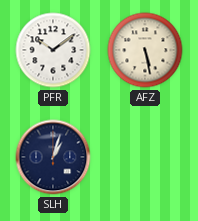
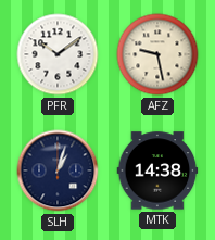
AFZ: 5:28 -> 9:28
MTK: none -> 14:38
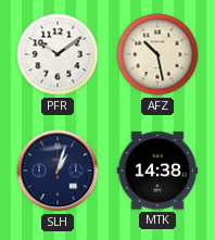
AFZ: 9:28 -> 10:28
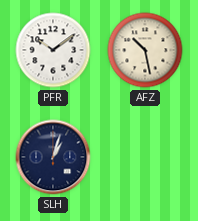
MTK: 14:38 -> none
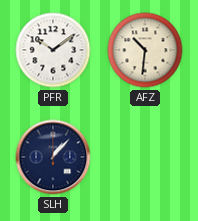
AFZ: 10:28 -> 10:31
SLH: 1:03 -> 1:07
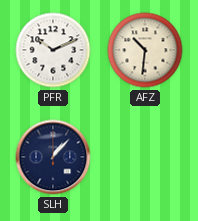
PFR: 10:09 -> 10:11
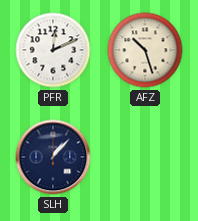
PFR: 10:11 -> 12:11
AFZ: 10:31 -> 10:27
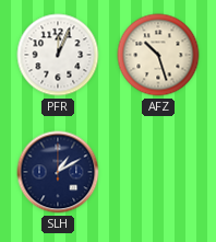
PFR: 12:11 -> 12:04
SLH: 1:07 -> 1:10
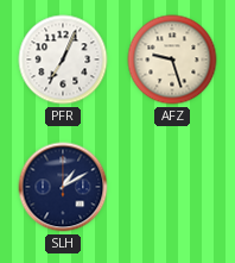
PFR: 12:04 -> 7:04
AFZ: 10:27 -> 9:27
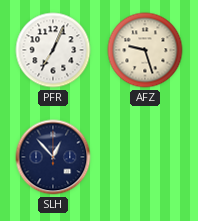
SLH: 1:10 -> 12:53
